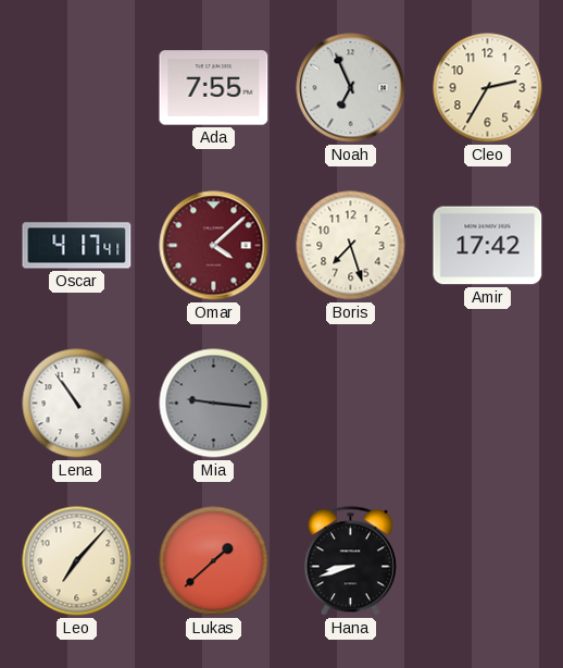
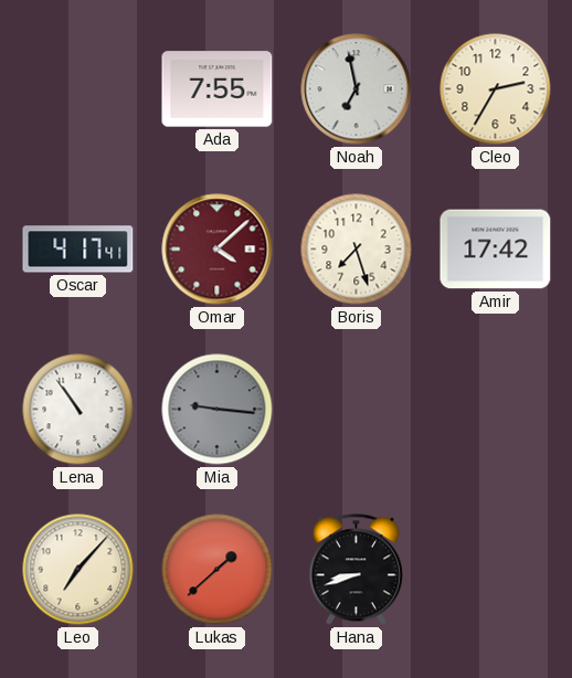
Noah: 6:56 -> 6:58
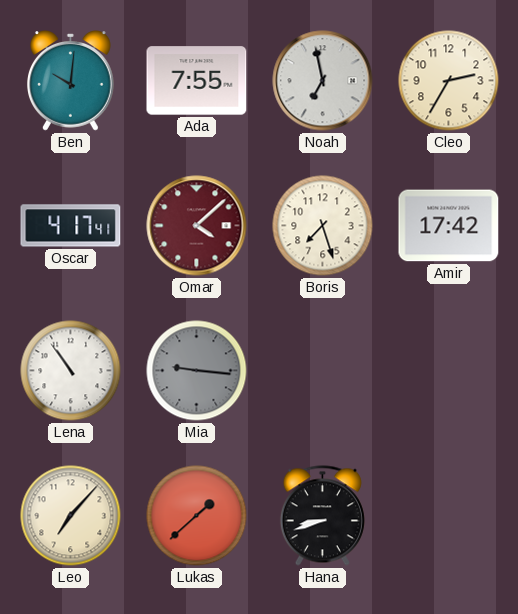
Ben: none -> 10:01
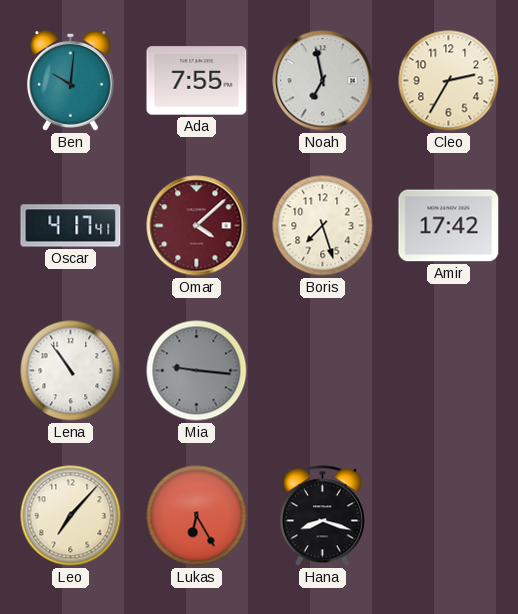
Lukas: 1:38 -> 6:25
Hana: 8:42 -> 8:18
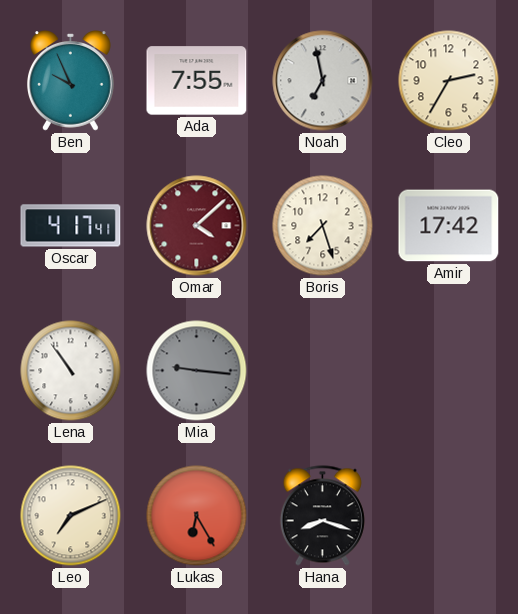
Ben: 10:01 -> 9:56
Leo: 7:07 -> 7:11
